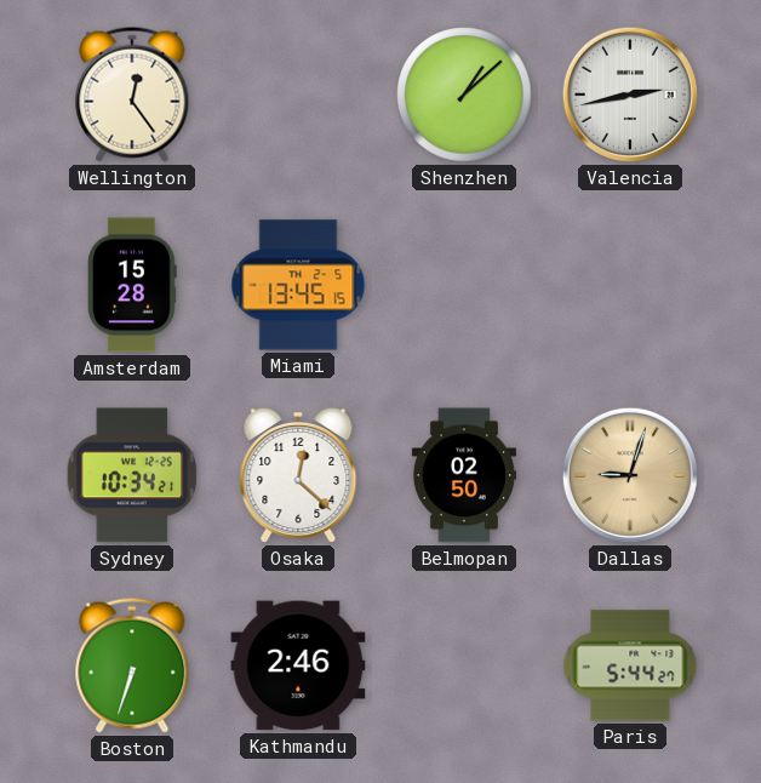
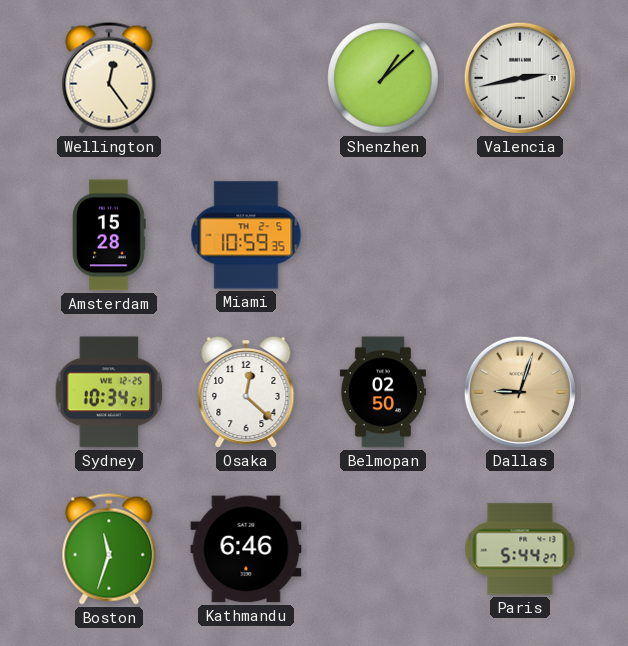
Miami: 13:45 -> 10:59
Boston: 6:33 -> 11:33
Kathmandu: 2:46 -> 6:46
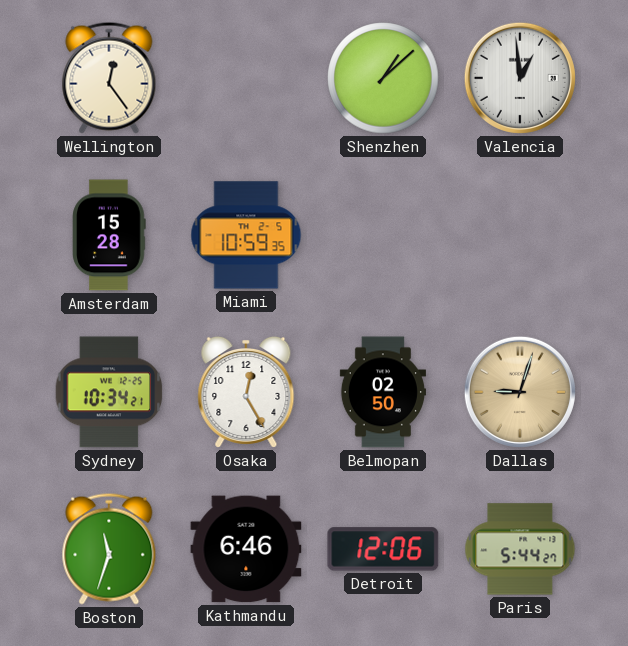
Valencia: 2:43 -> 12:59
Osaka: 12:22 -> 12:25
Detroit: none -> 12:06
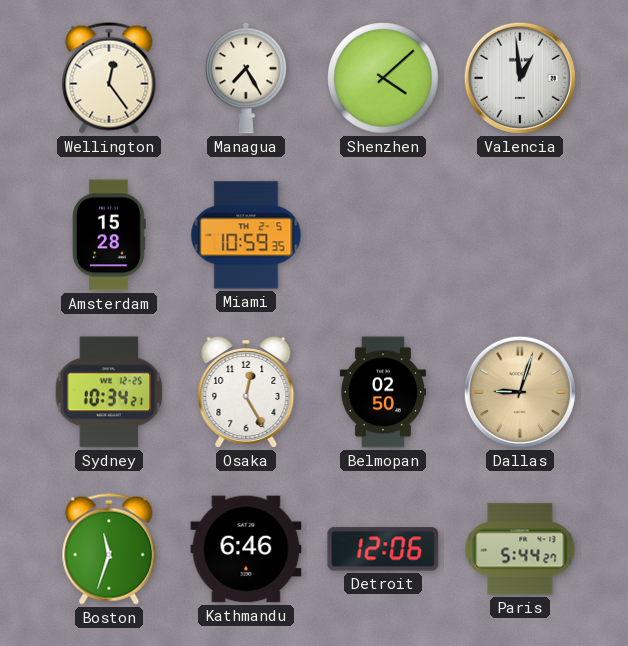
Managua: none -> 7:25
Shenzhen: 1:08 -> 4:08
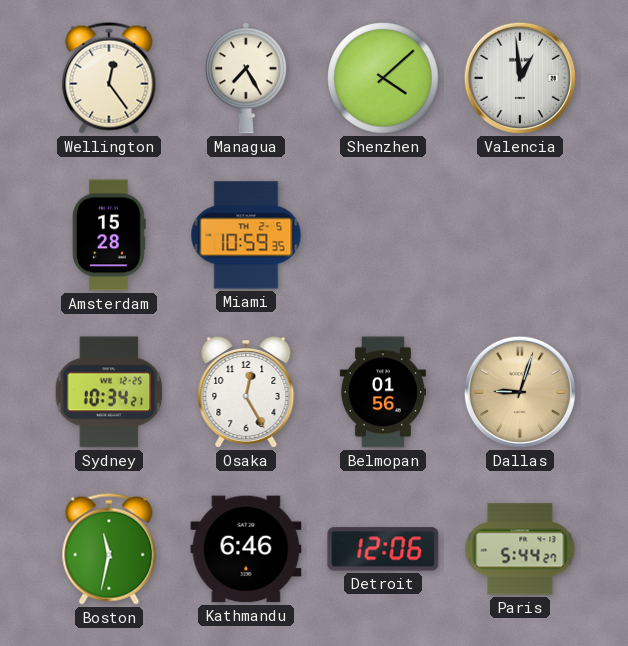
Belmopan: 02:50 -> 01:56
Boston: 11:33 -> 11:32
